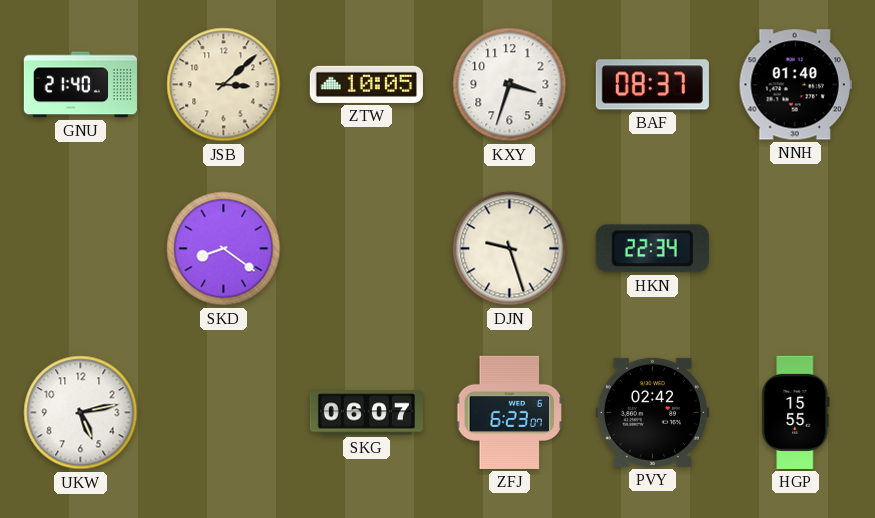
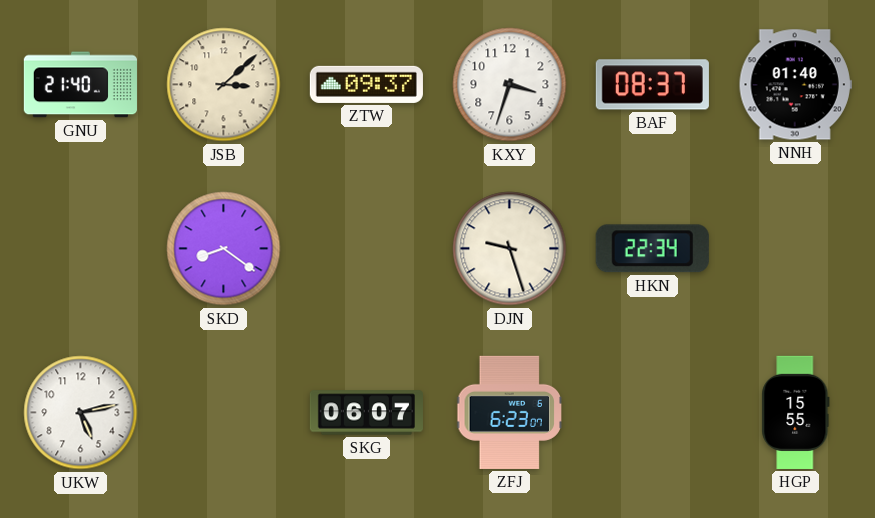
ZTW: 10:05 -> 09:37
PVY: 02:42 -> none
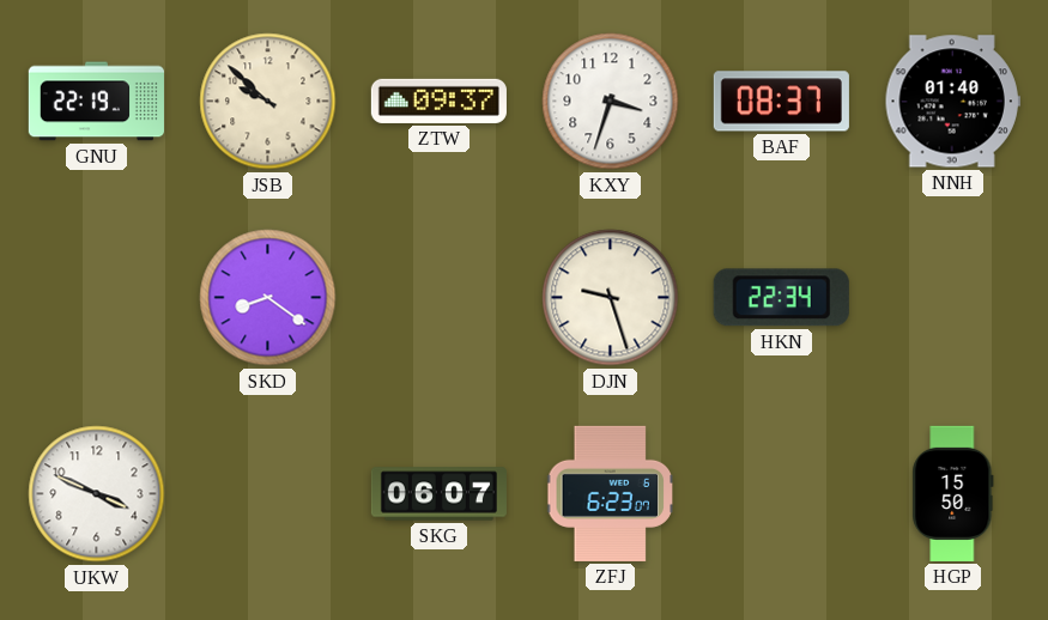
GNU: 21:40 -> 22:19
JSB: 3:08 -> 9:52
UKW: 5:13 -> 3:49
HGP: 15:55 -> 15:50
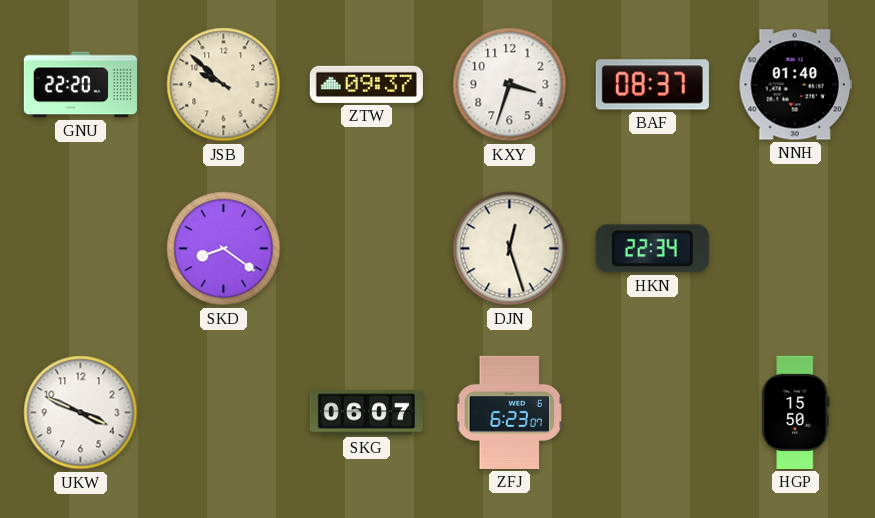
GNU: 22:19 -> 22:20
DJN: 9:27 -> 12:27
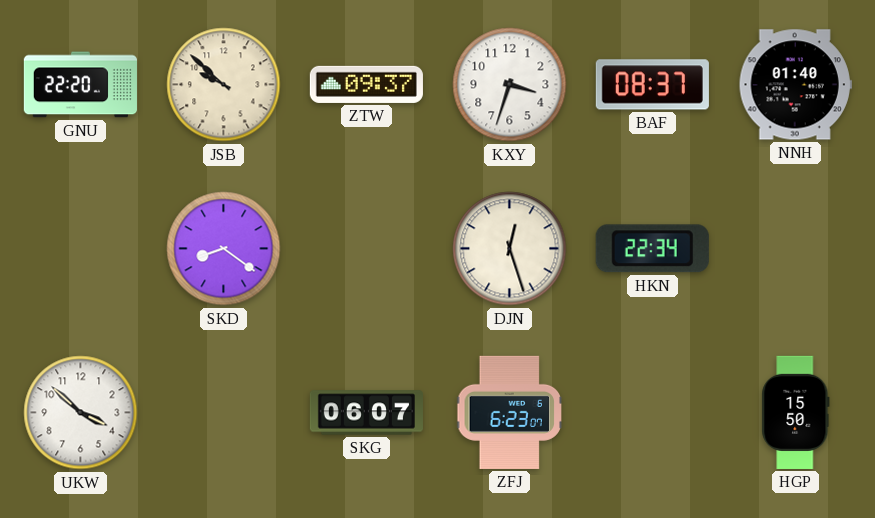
UKW: 3:49 -> 3:52
